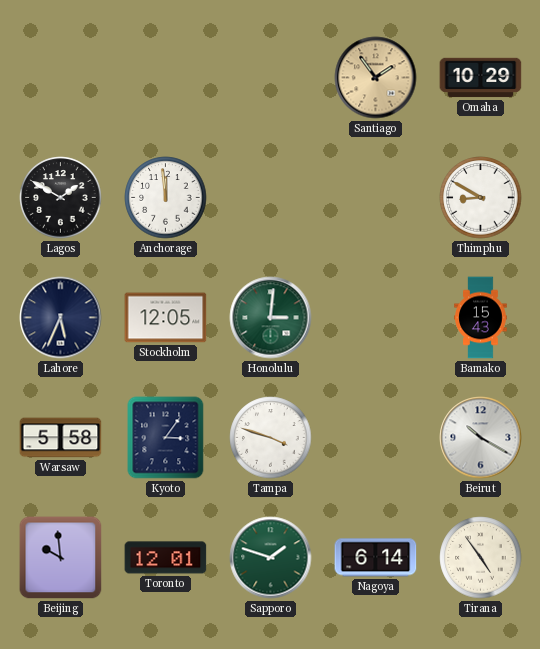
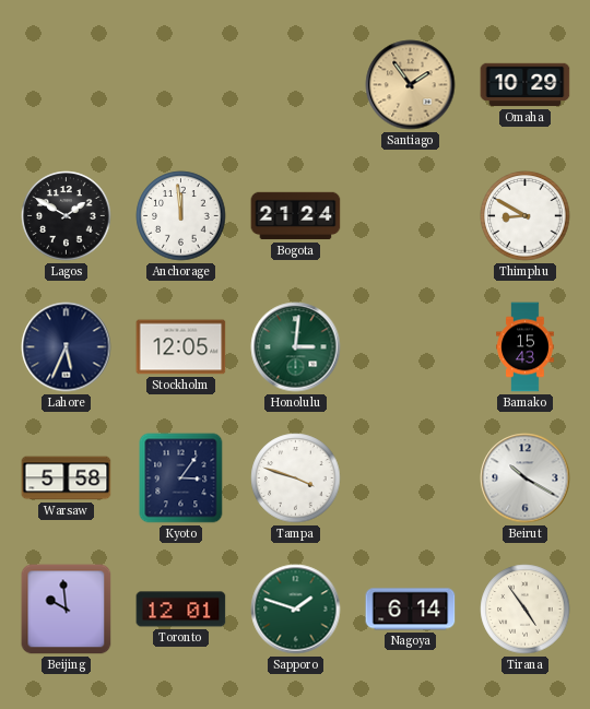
Bogota: none -> 21:24
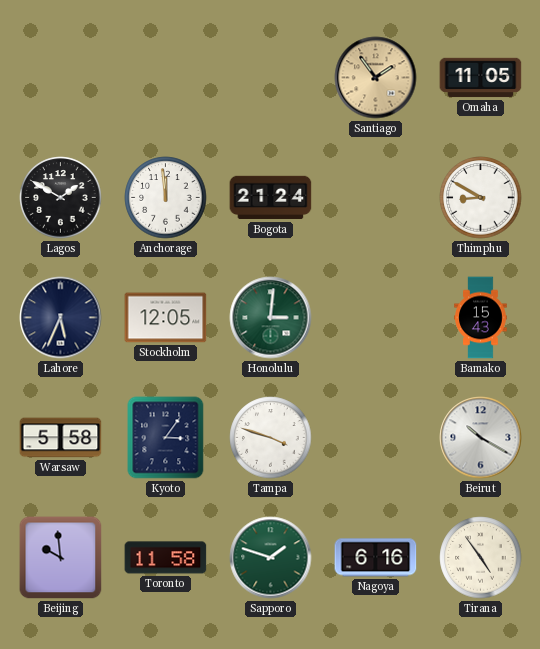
Omaha: 10:29 -> 11:05
Toronto: 12:01 -> 11:58
Nagoya: 6:14 -> 6:16
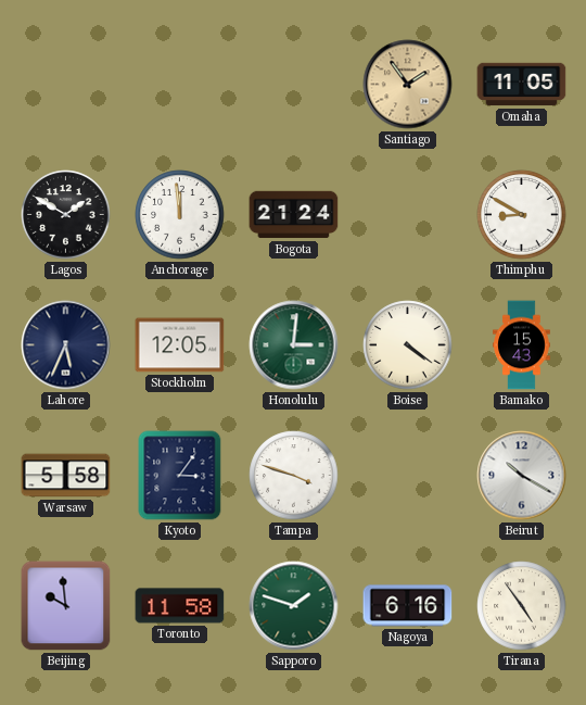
Boise: none -> 4:21
